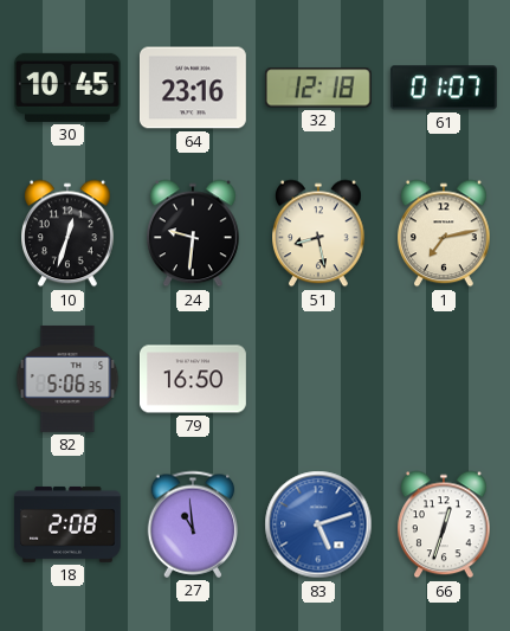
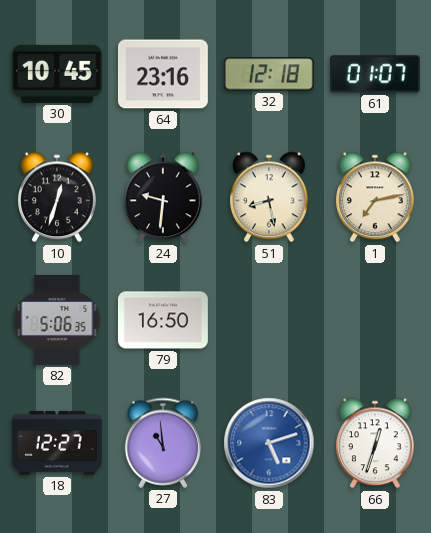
18: 2:08 -> 12:27
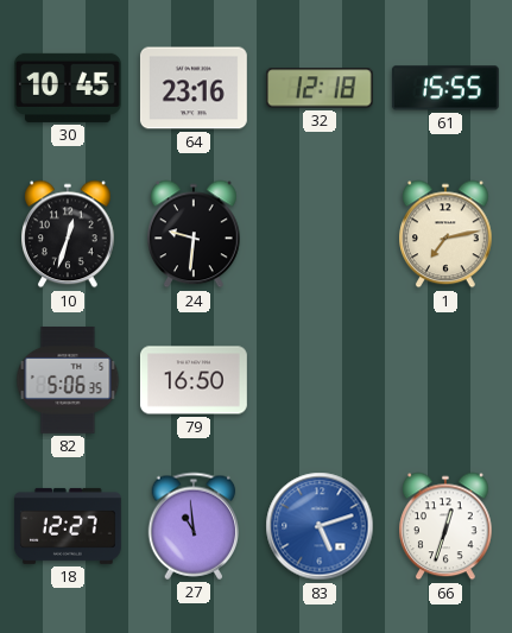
61: 01:07 -> 15:55
51: 8:28 -> none
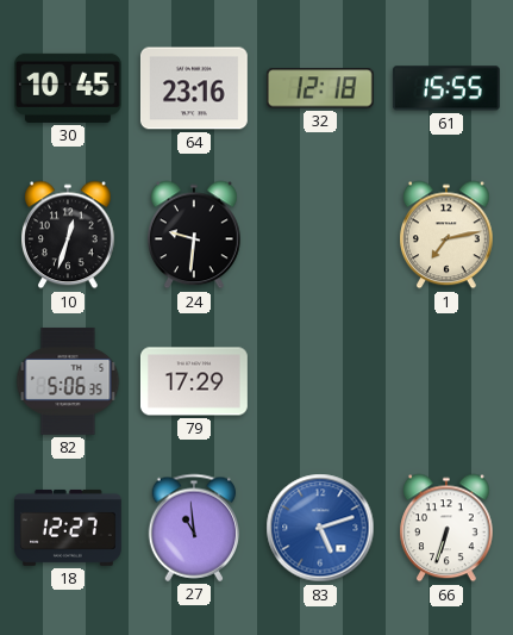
79: 16:50 -> 17:29
66: 12:33 -> 6:33
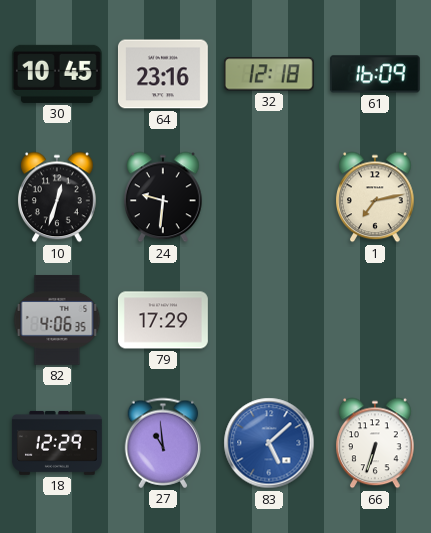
61: 15:55 -> 16:09
82: 5:06 -> 4:06
18: 12:27 -> 12:29
83: 5:12 -> 5:08
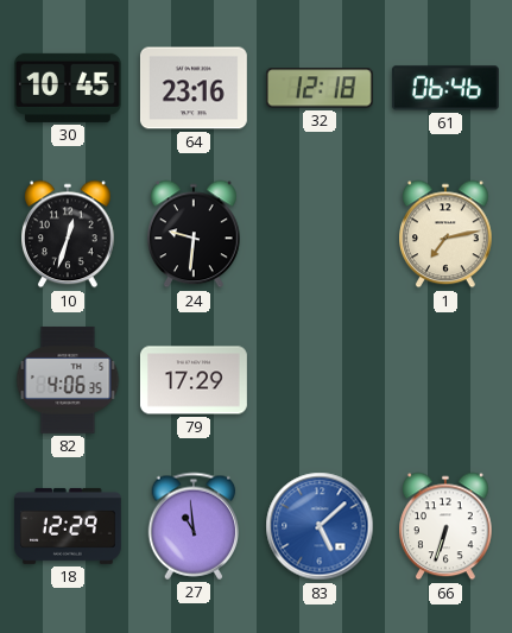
61: 16:09 -> 06:46
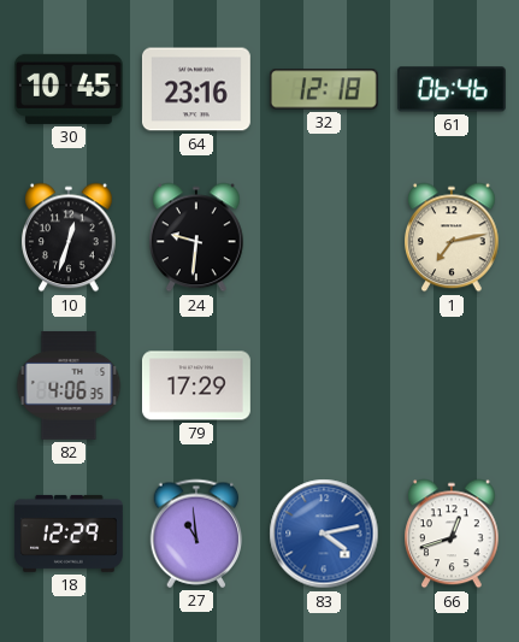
83: 5:08 -> 4:13
66: 6:33 -> 12:42
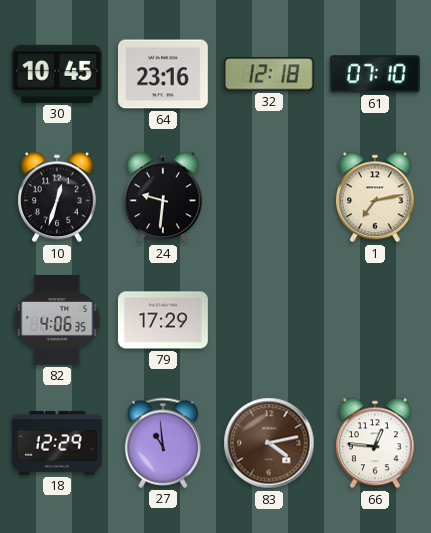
61: 06:46 -> 07:10
83 dial: blue -> brown
66: 12:42 -> 12:46
